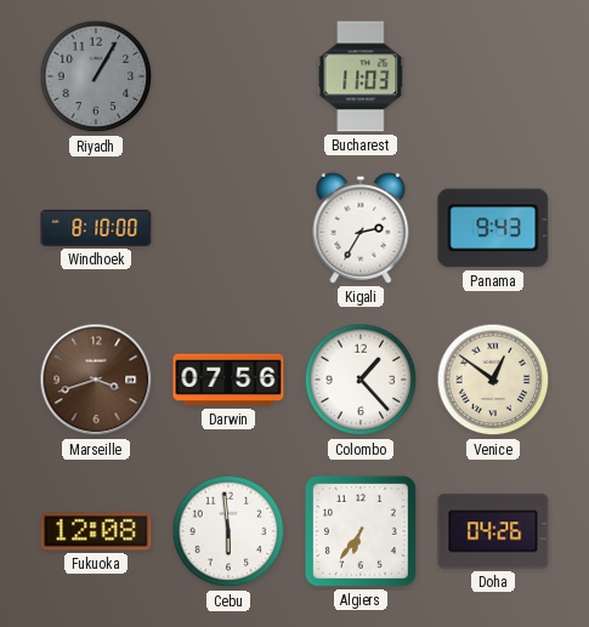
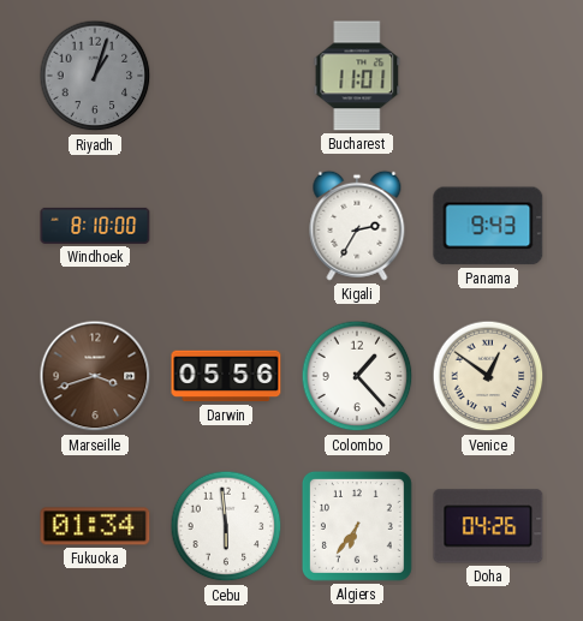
Riyadh: 1:05 -> 1:03
Bucharest: 11:03 -> 11:01
Darwin: 07:56 -> 05:56
Fukuoka: 12:08 -> 01:34
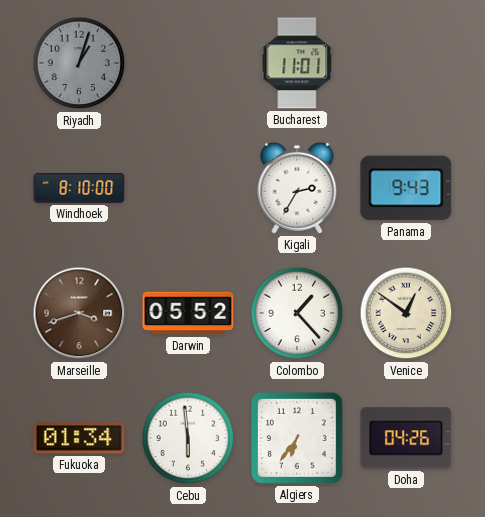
Darwin: 05:56 -> 05:52
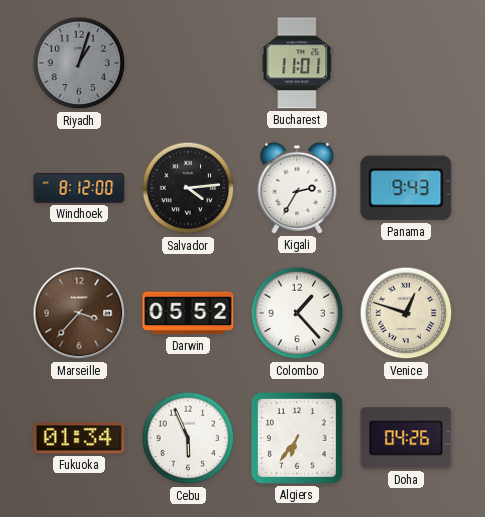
Windhoek: 8:10 -> 8:12
Salvador: none -> 4:14
Marseille: 3:42 -> 3:37
Venice: 12:51 -> 12:48
Cebu: 5:59 -> 5:56
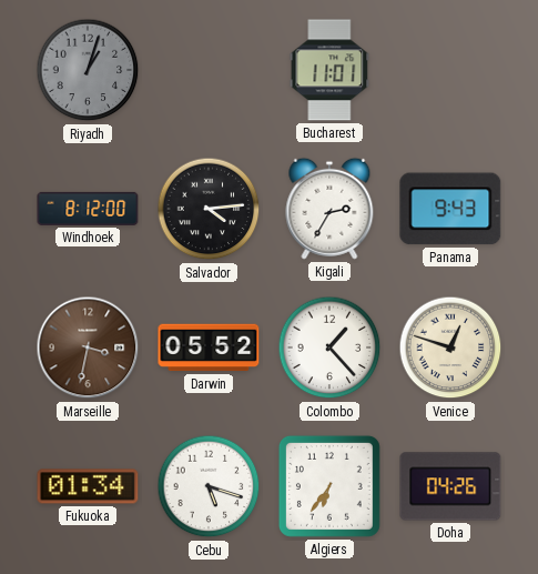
Marseille: 3:37 -> 3:32
Cebu: 5:56 -> 5:18
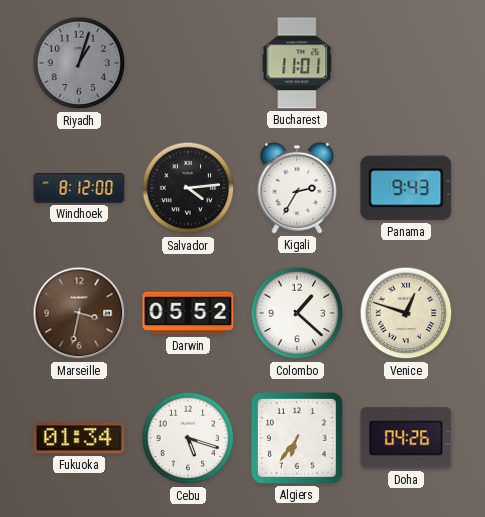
Colombo: 1:23 -> 1:22
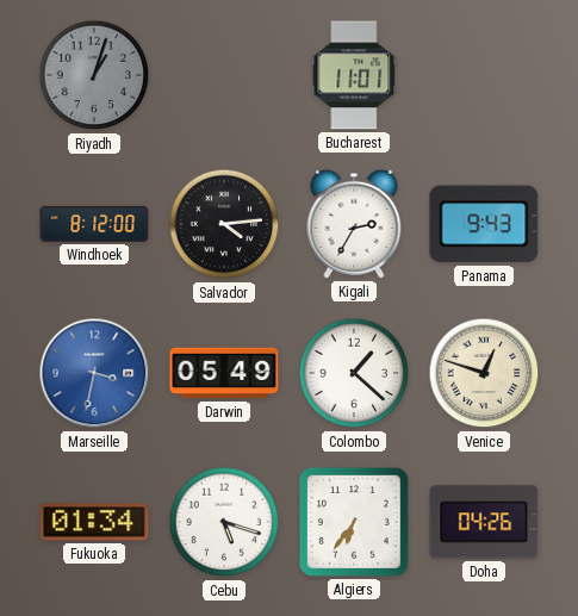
Marseille dial: brown -> blue
Darwin: 05:52 -> 05:49
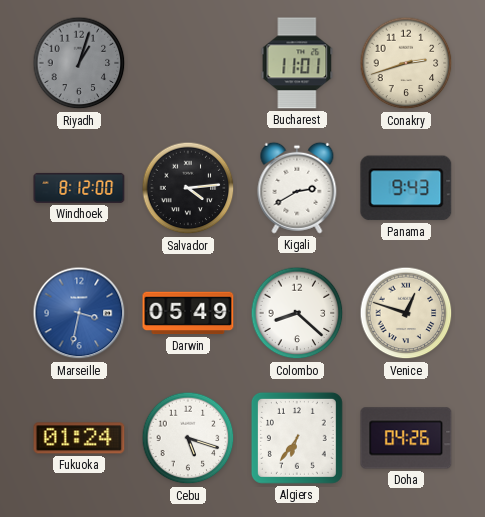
Conakry: none -> 2:42
Kigali: 2:35 -> 2:40
Colombo: 1:22 -> 8:22
Fukuoka: 01:34 -> 01:24
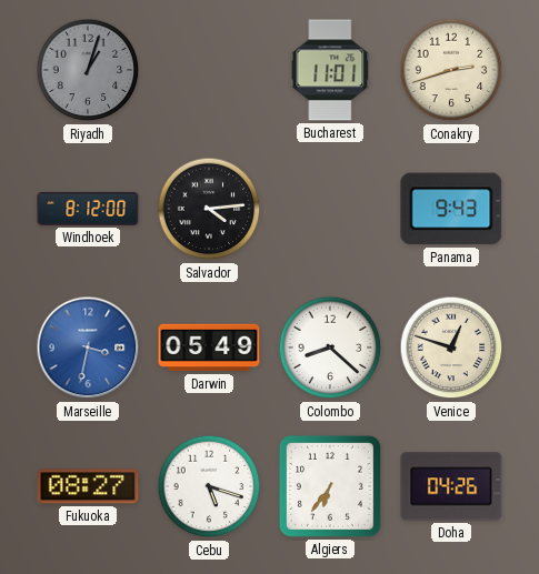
Kigali: 2:40 -> none
Fukuoka: 01:24 -> 08:27
